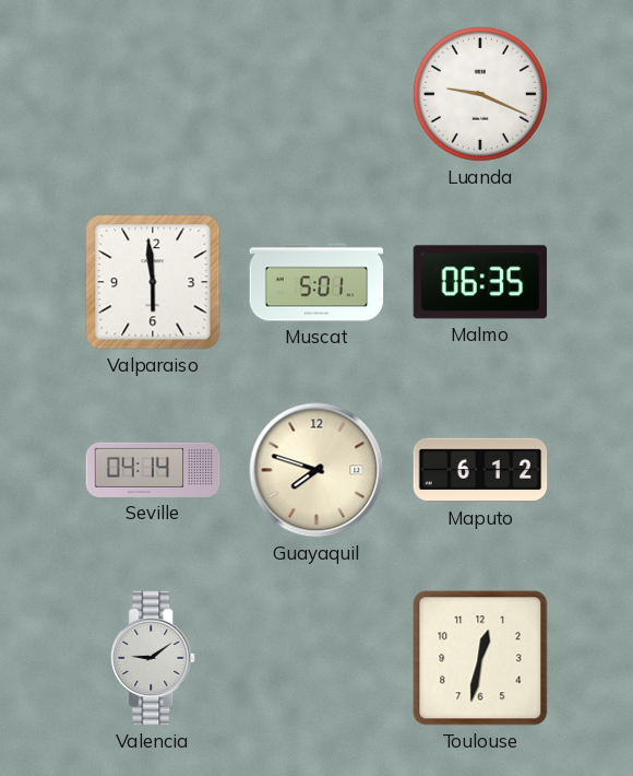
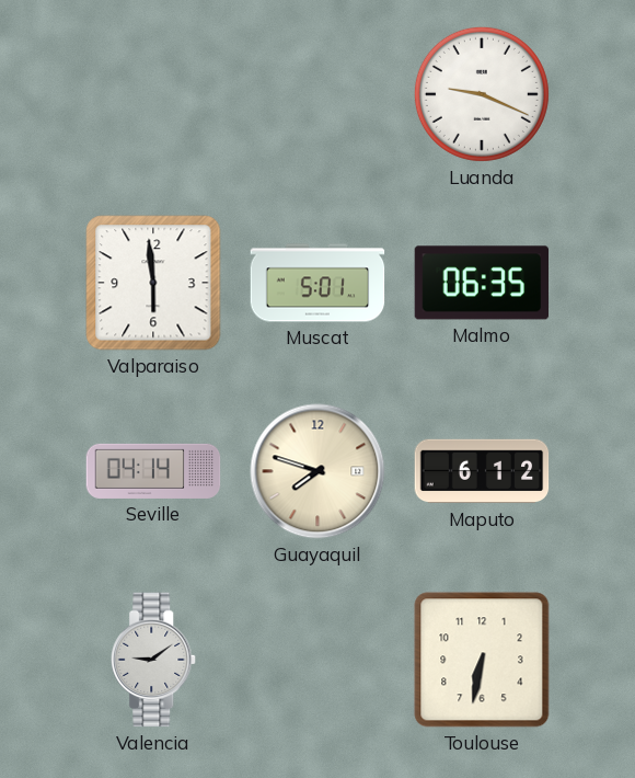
Toulouse: 12:32 -> 6:32
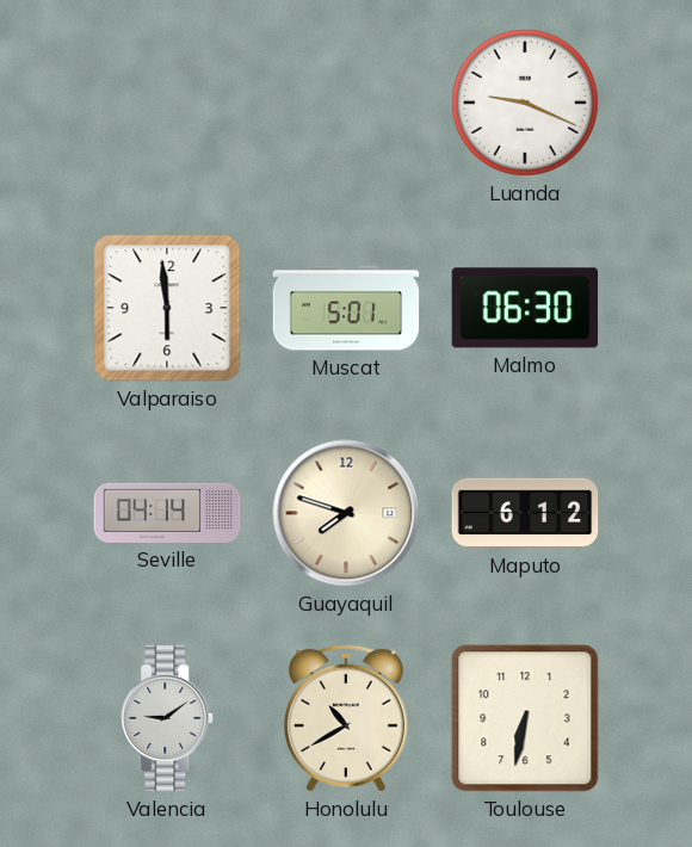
Malmo: 06:35 -> 06:30
Honolulu: none -> 10:40
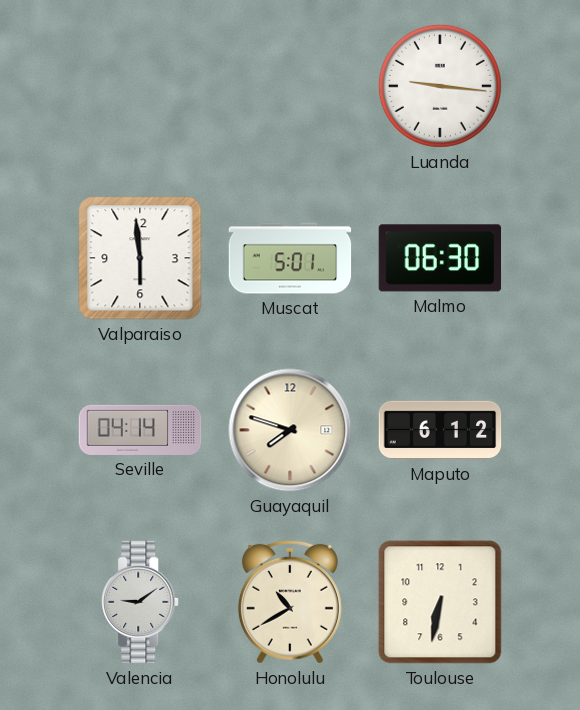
Luanda: 9:19 -> 9:16
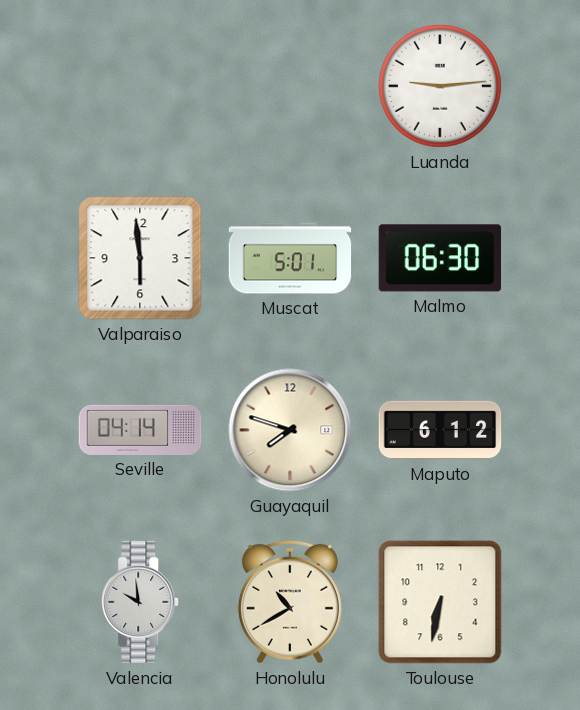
Luanda: 9:16 -> 9:14
Valencia: 9:09 -> 9:59
